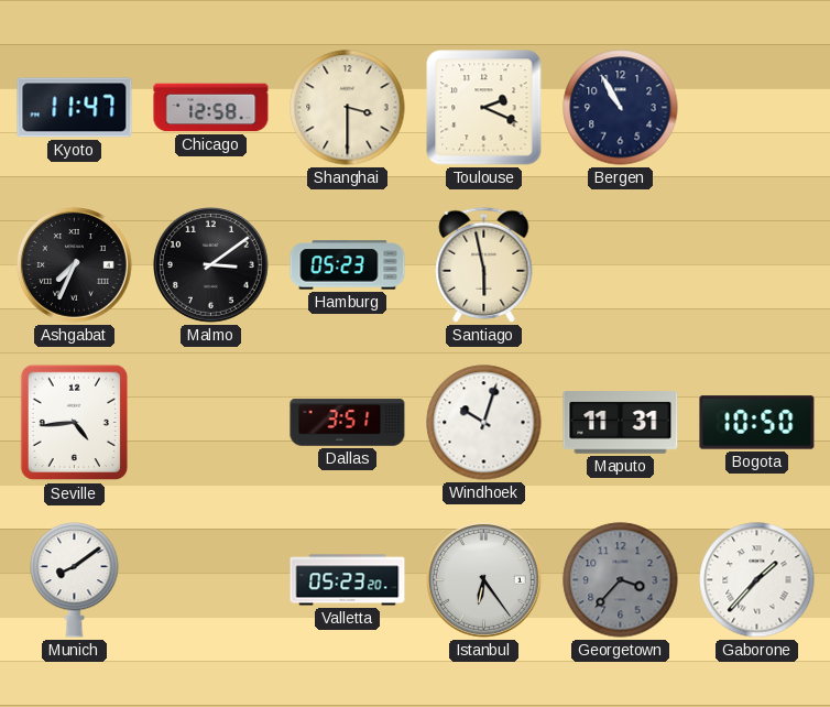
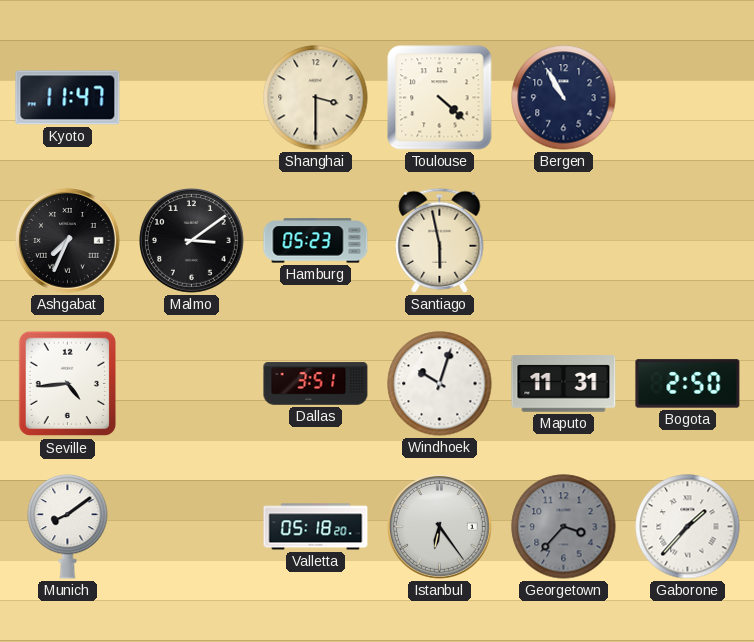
Chicago: 12:58 -> none
Toulouse: 2:19 -> 4:22
Bogota: 10:50 -> 2:50
Valletta: 05:23 -> 05:18
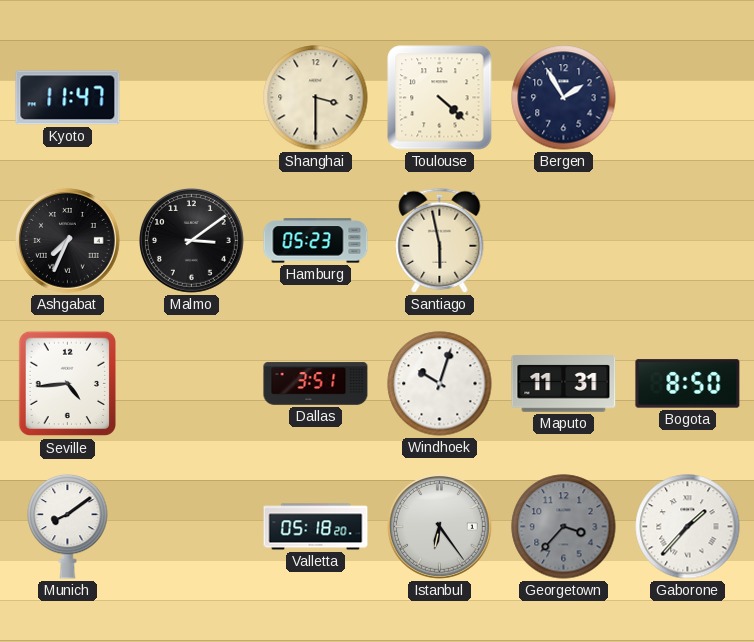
Bergen: 10:55 -> 1:55
Bogota: 2:50 -> 8:50
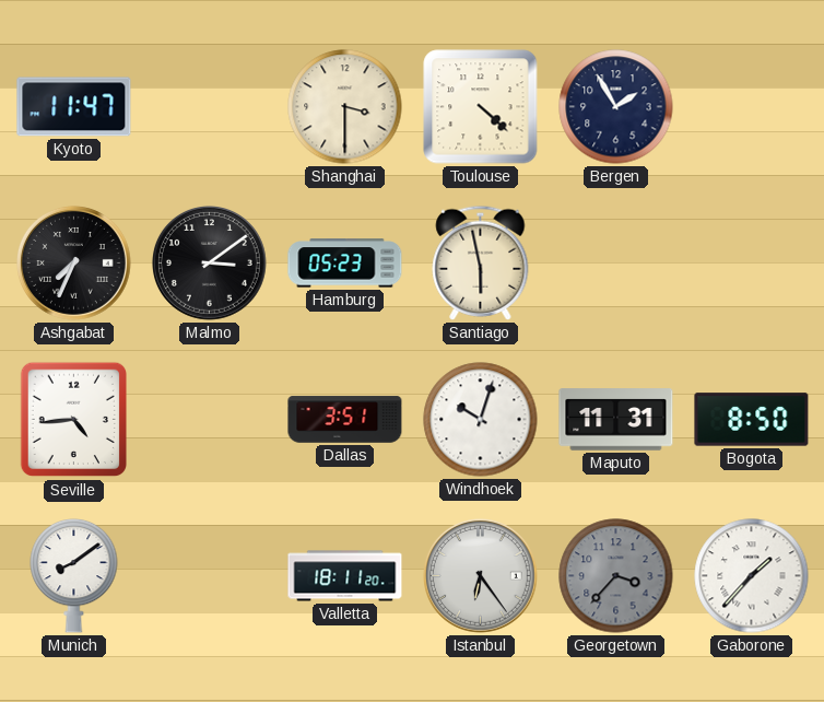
Valletta: 05:18 -> 18:11
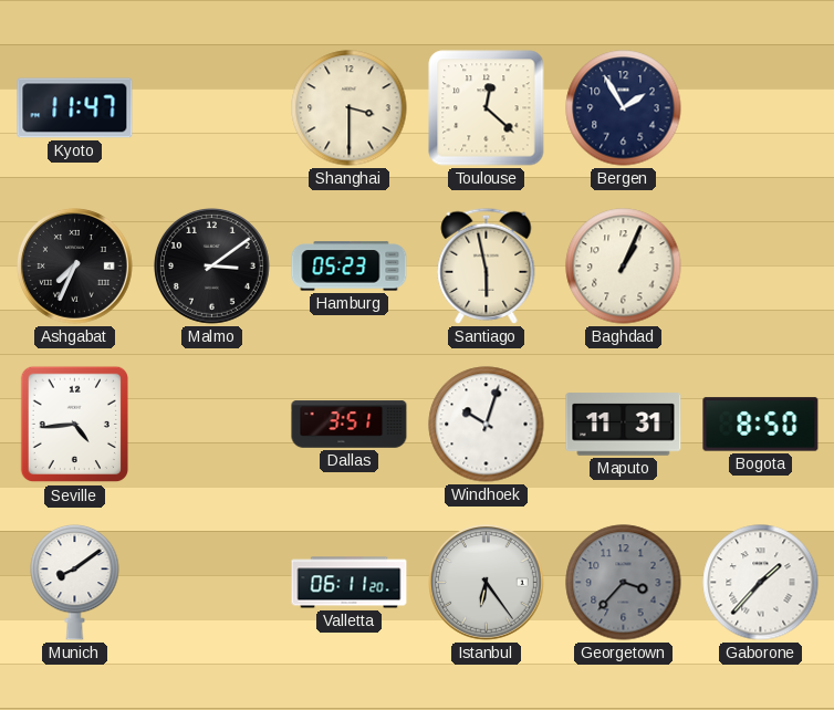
Toulouse: 4:22 -> 12:22
Baghdad: none -> 1:04
Valletta: 18:11 -> 06:11
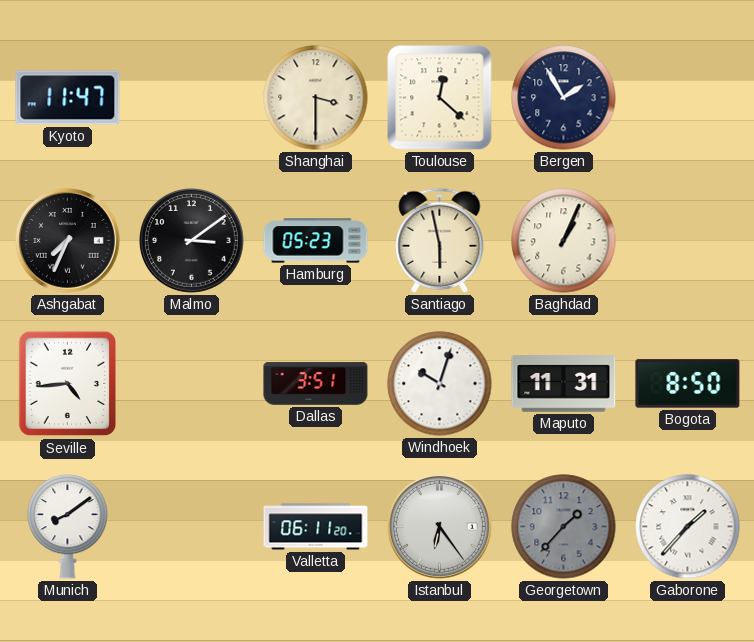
Georgetown: 3:37 -> 1:37
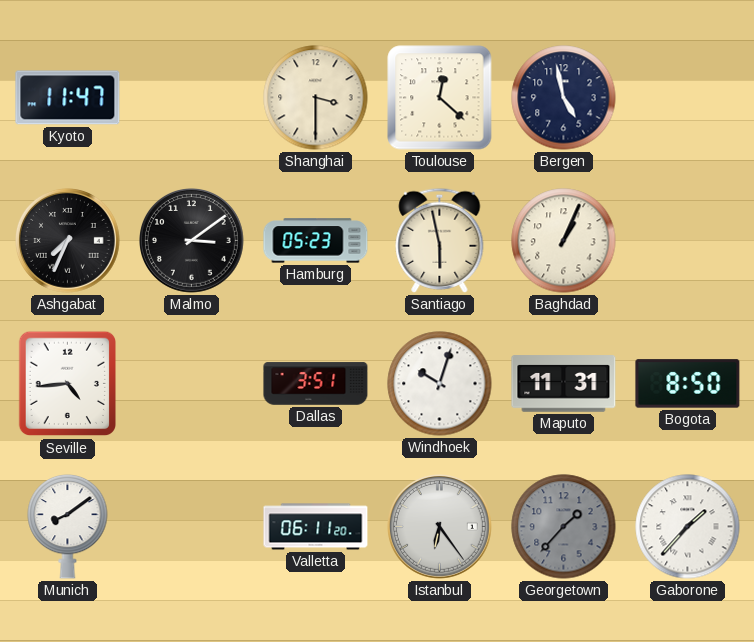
Bergen: 1:55 -> 4:58
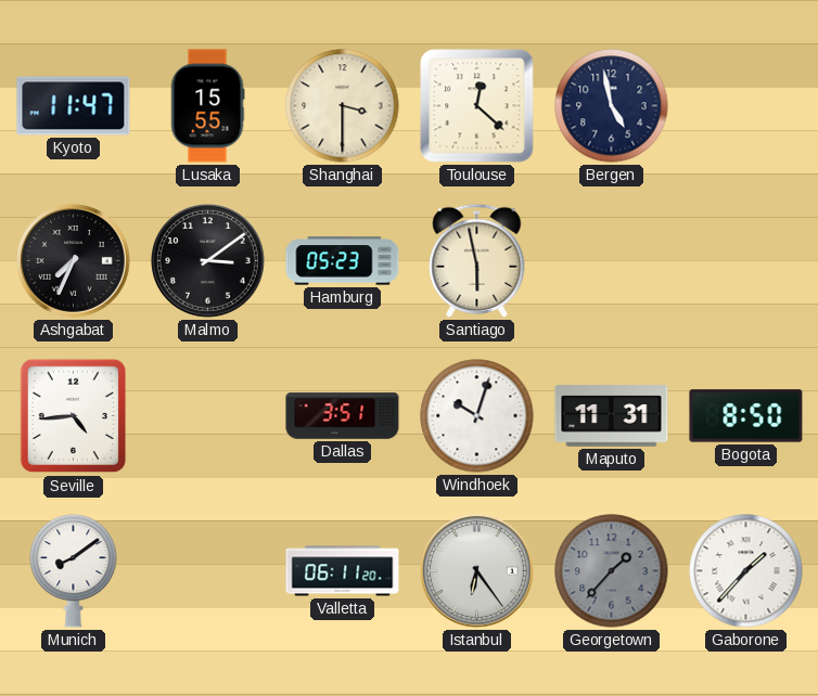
Lusaka: none -> 15:55
Baghdad: 1:04 -> none
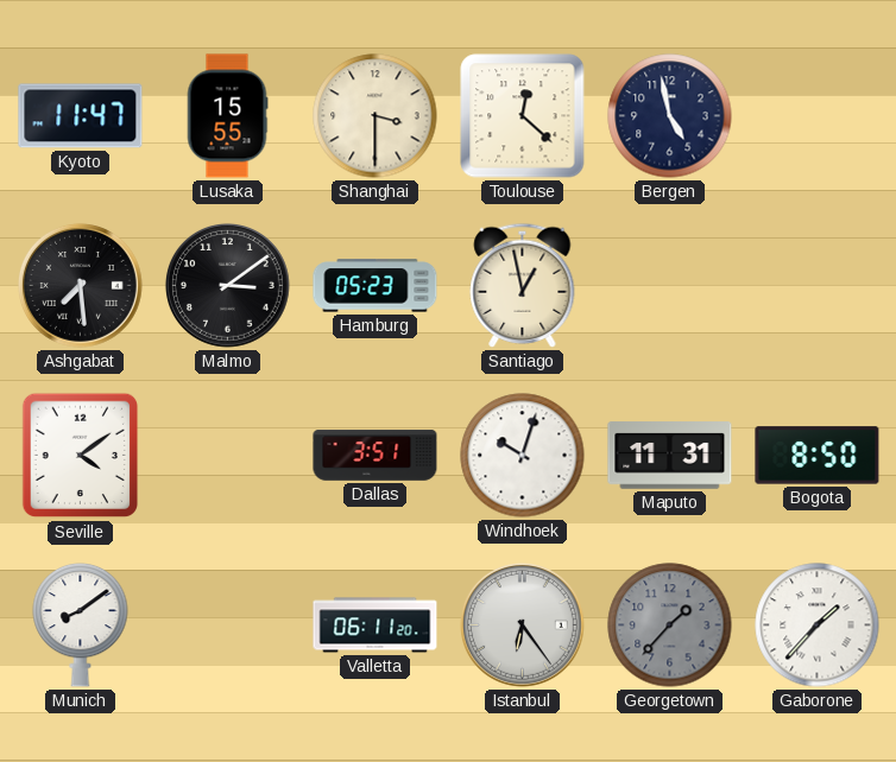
Ashgabat: 7:34 -> 7:29
Santiago: 5:58 -> 12:58
Seville: 4:44 -> 4:09
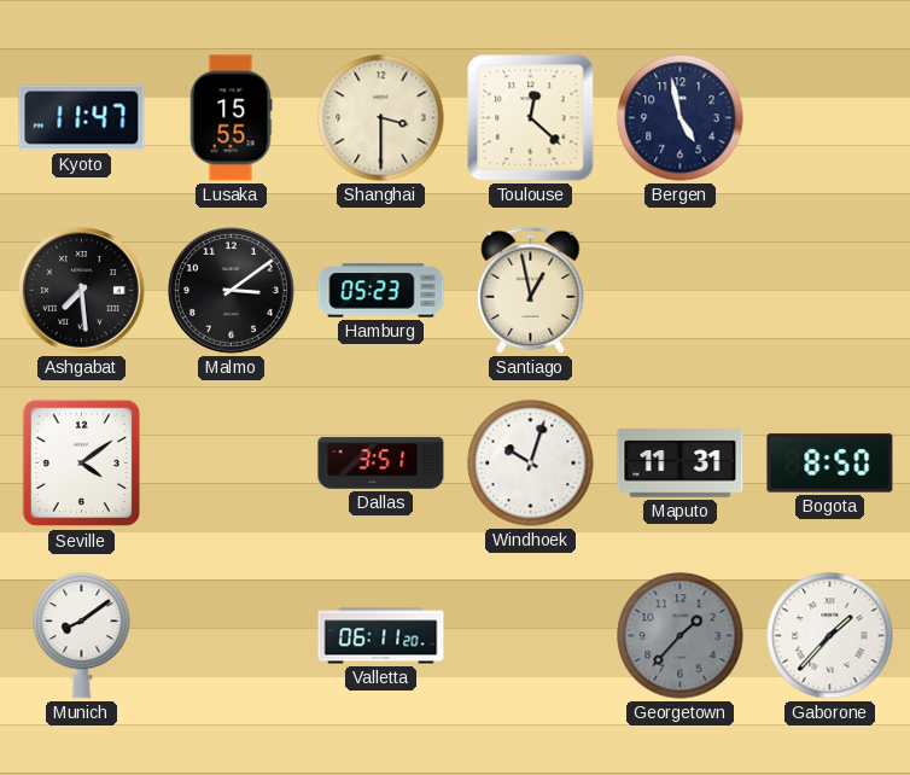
Istanbul: 6:24 -> none
